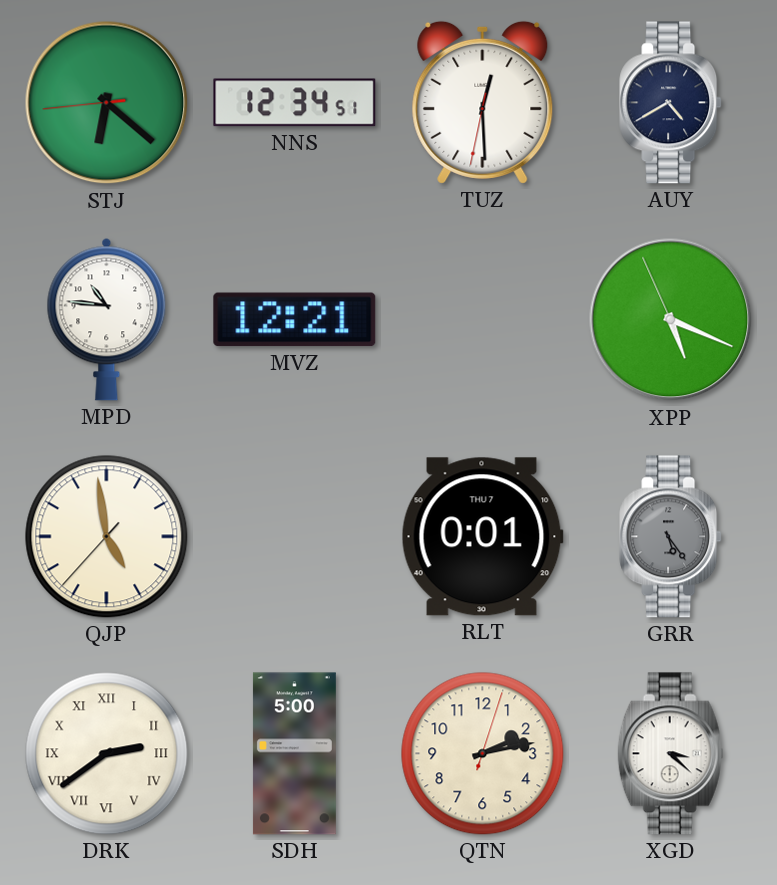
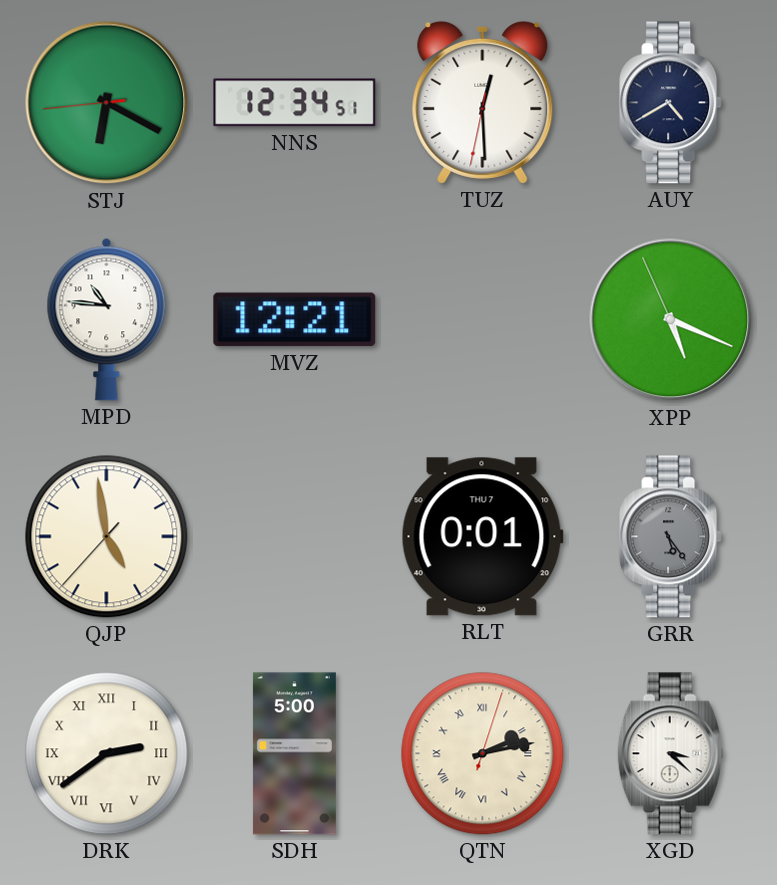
STJ: 6:21 -> 6:19
QTN numerals: Arabic -> Roman
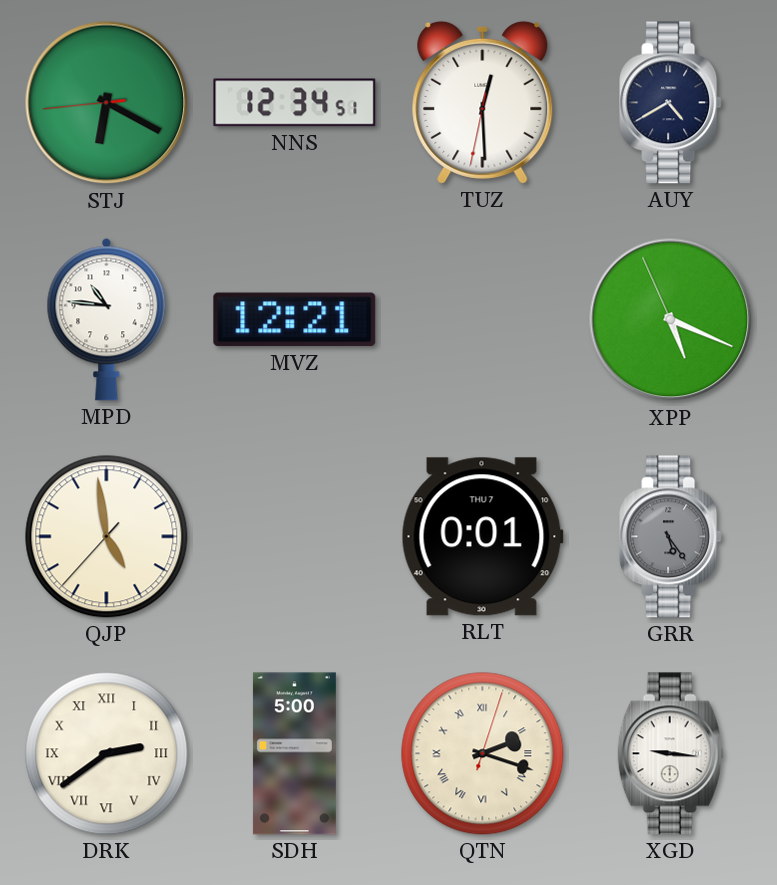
QTN: 2:13 -> 2:18
XGD: 3:22 -> 9:16
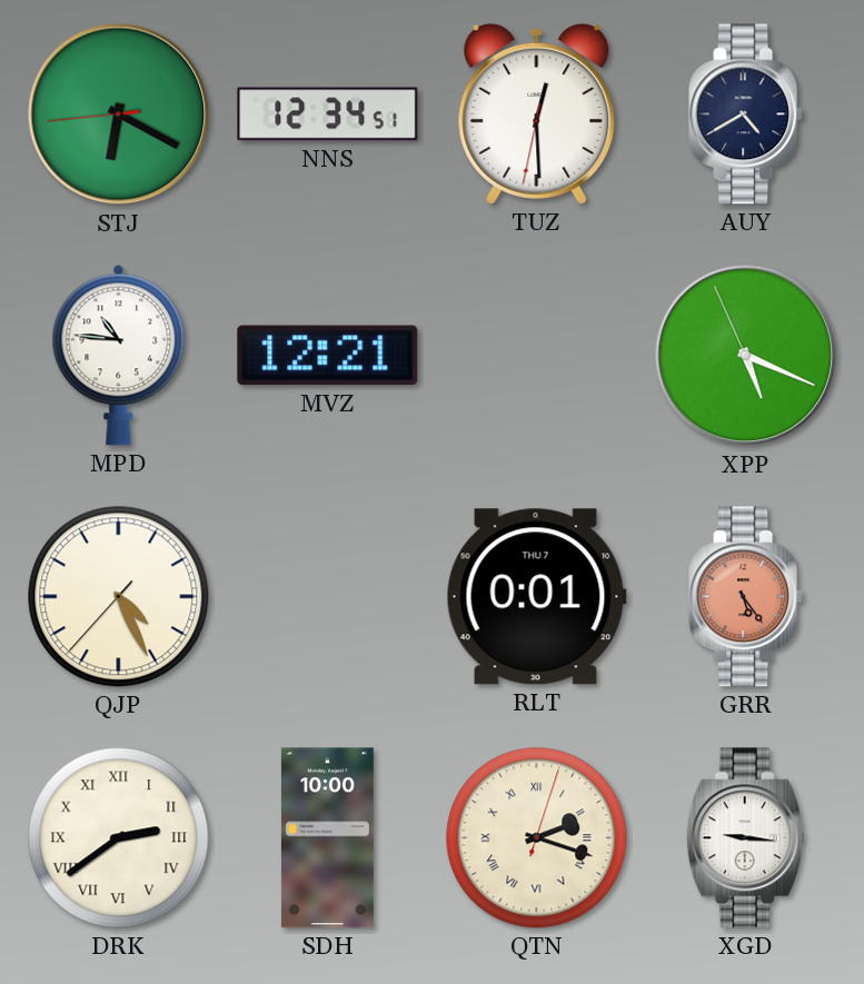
QJP: 4:58 -> 4:25
GRR dial: grey -> salmon
SDH: 5:00 -> 10:00
